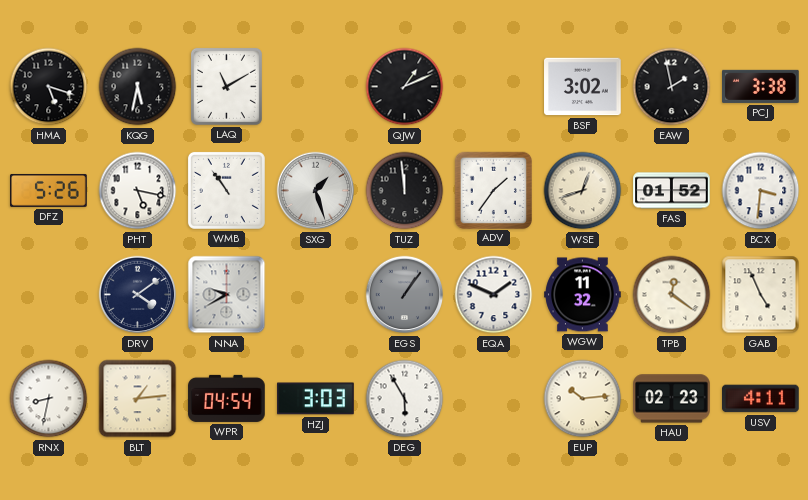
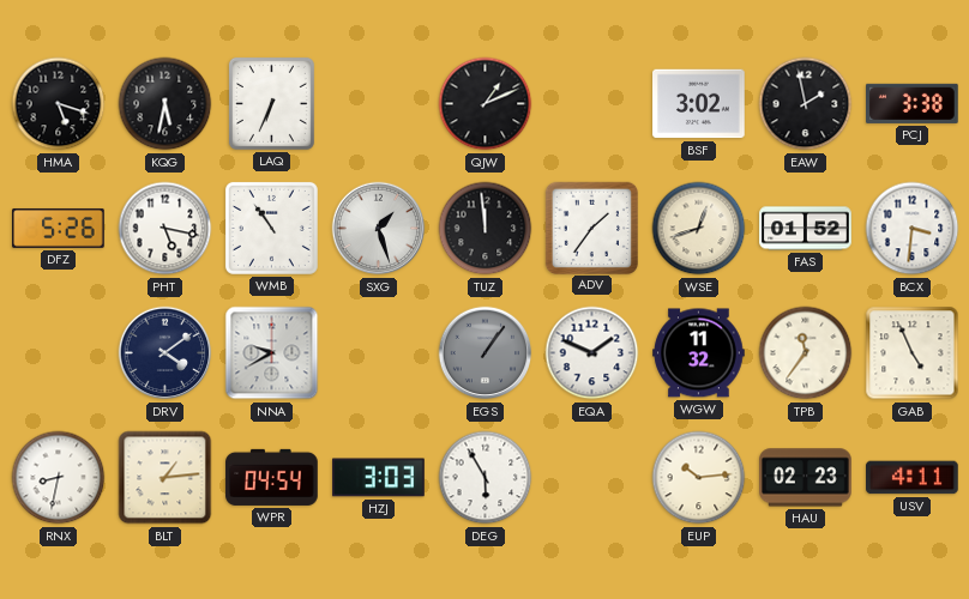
LAQ: 11:10 -> 6:34
TPB: 12:21 -> 11:36
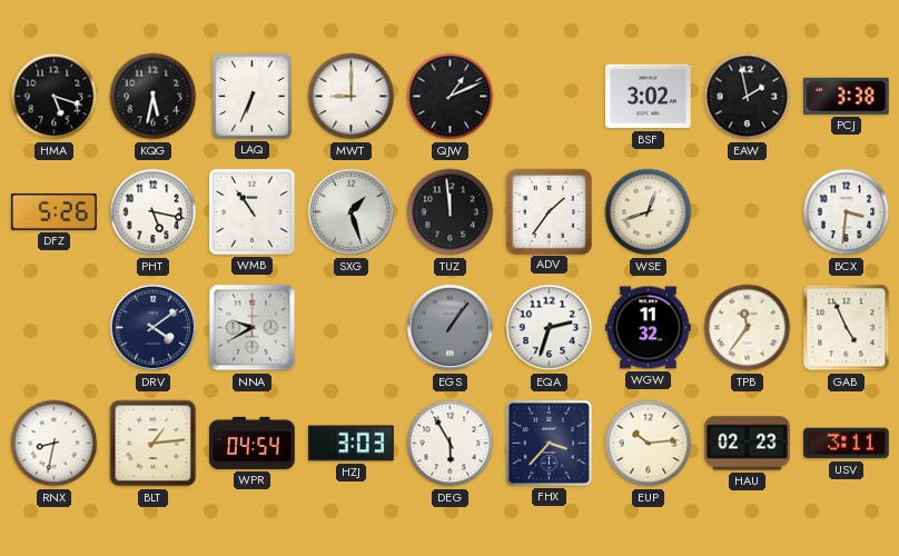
MWT: none -> 9:00
FAS: 01:52 -> none
EQA: 1:49 -> 2:33
FHX: none -> 3:37
USV: 4:11 -> 3:11
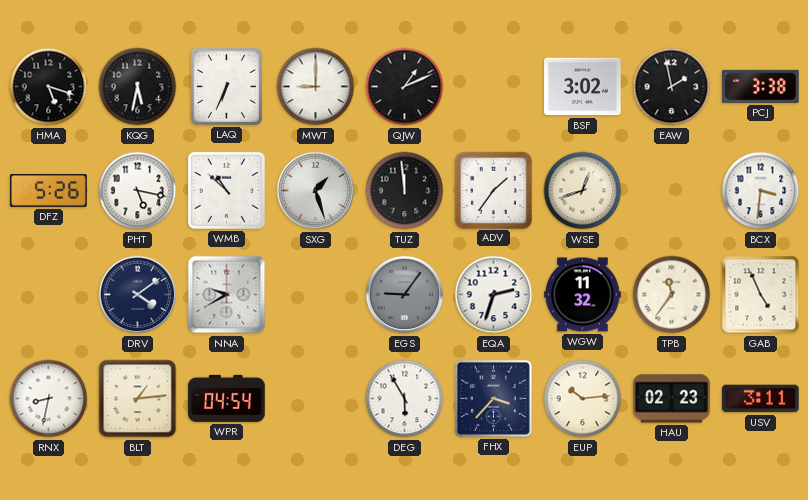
WMB: 10:54 -> 10:52
EGS: 1:06 -> 9:06
HZJ: 3:03 -> none
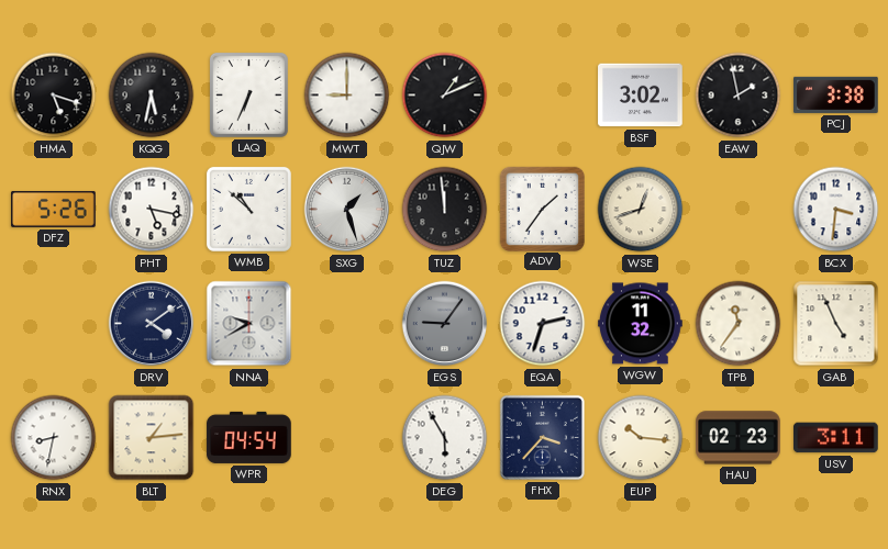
EUP: 10:14 -> 10:16
